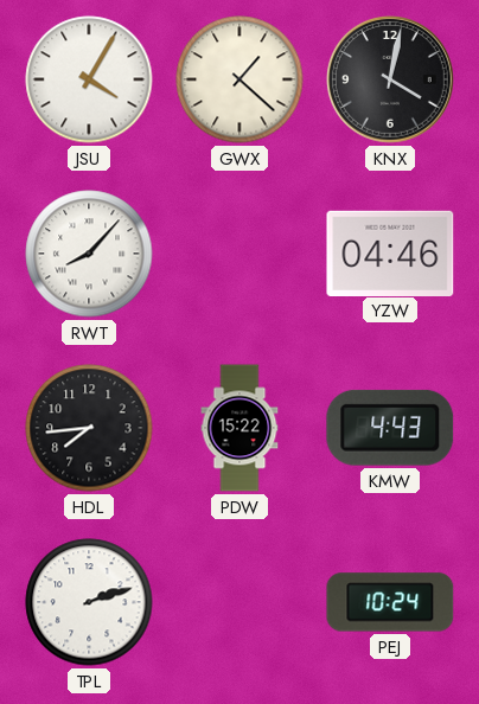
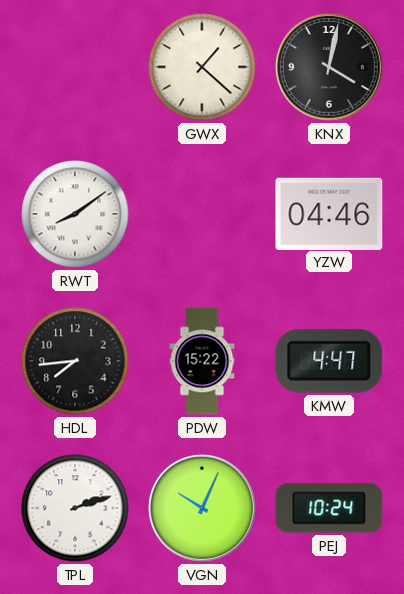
JSU: 4:05 -> none
RWT: 8:07 -> 8:09
KMW: 4:43 -> 4:47
VGN: none -> 10:04
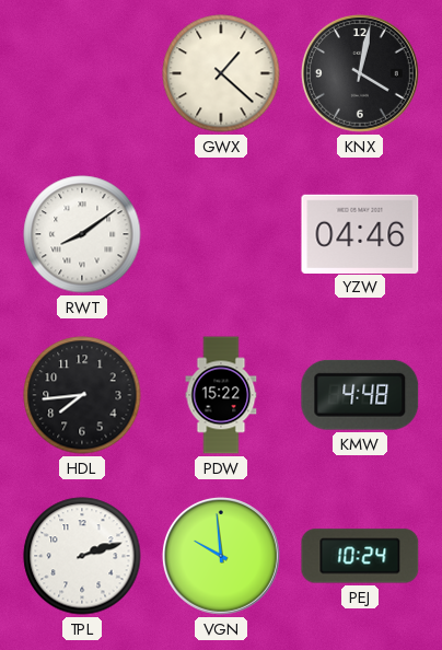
KMW: 4:47 -> 4:48
VGN: 10:04 -> 9:59
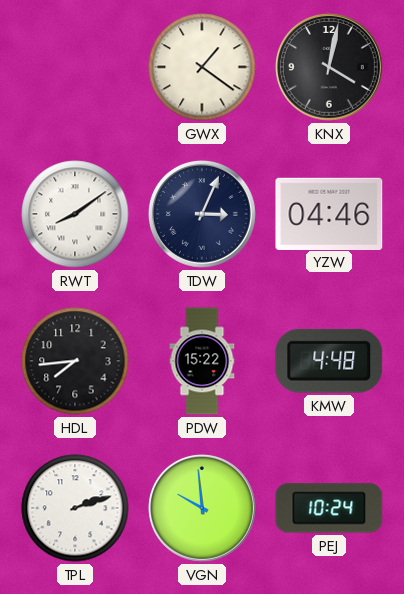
GWX: 1:22 -> 1:21
TDW: none -> 3:04
